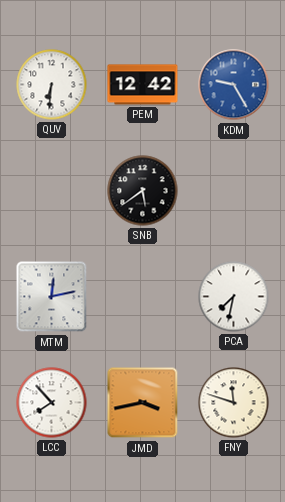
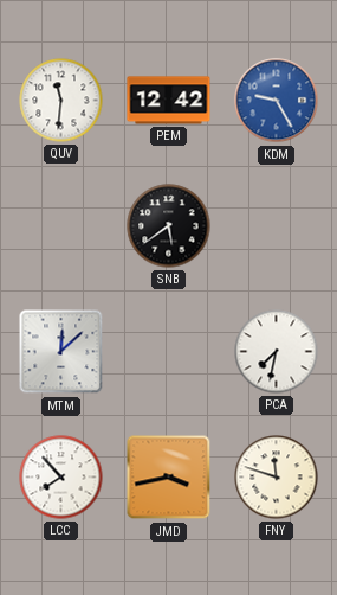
QUV: 6:31 -> 11:31
MTM: 12:13 -> 12:08
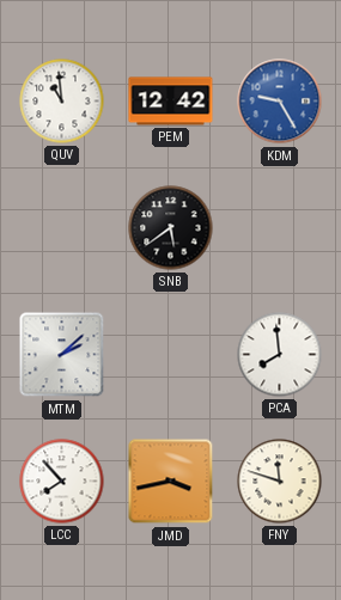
QUV: 11:31 -> 10:59
MTM: 12:08 -> 2:08
PCA: 7:32 -> 7:59
